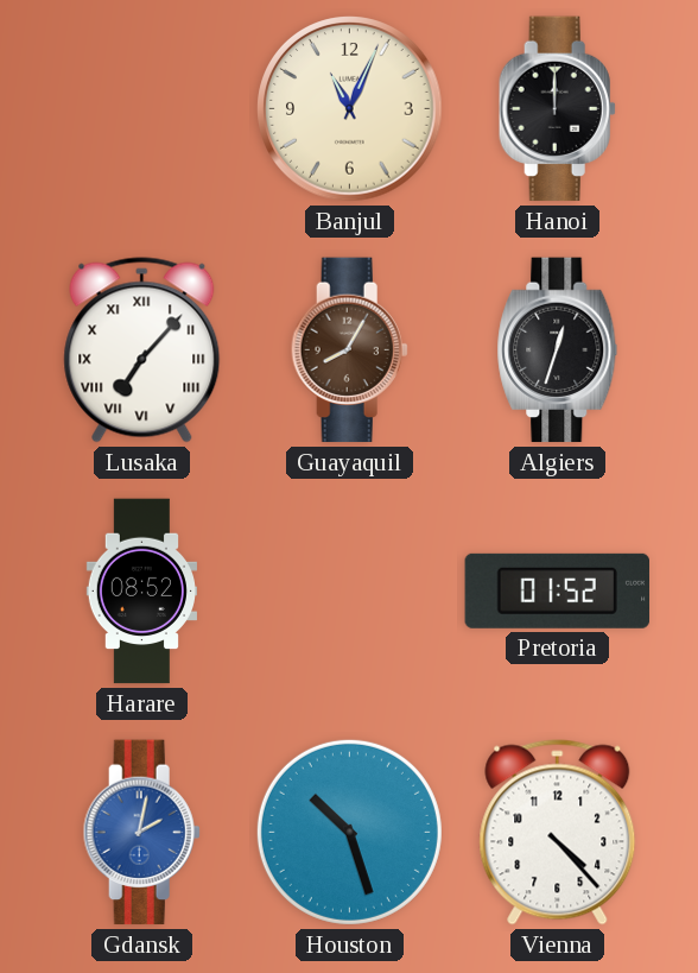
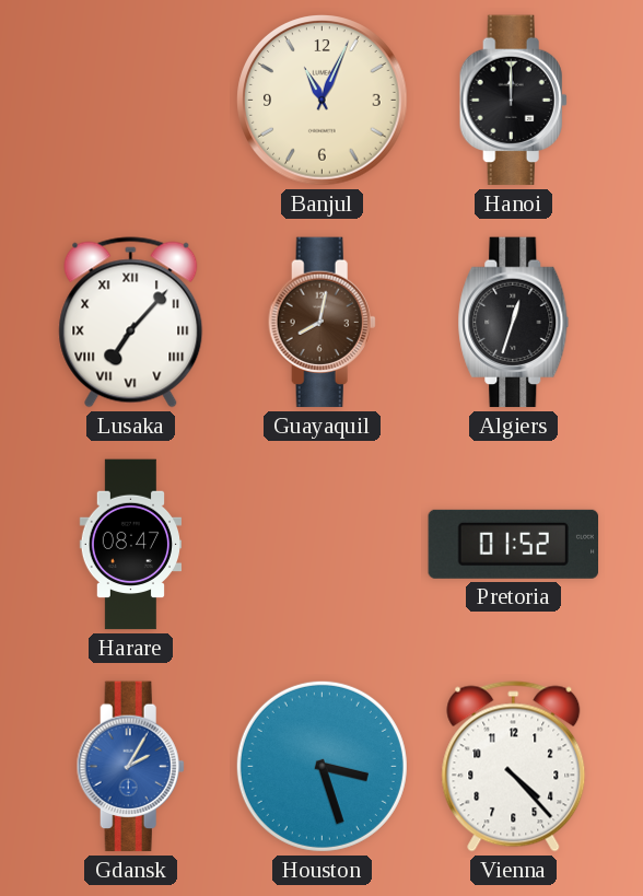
Guayaquil: 8:05 -> 8:02
Harare: 08:52 -> 08:47
Gdansk: 2:02 -> 2:05
Houston: 10:27 -> 3:27
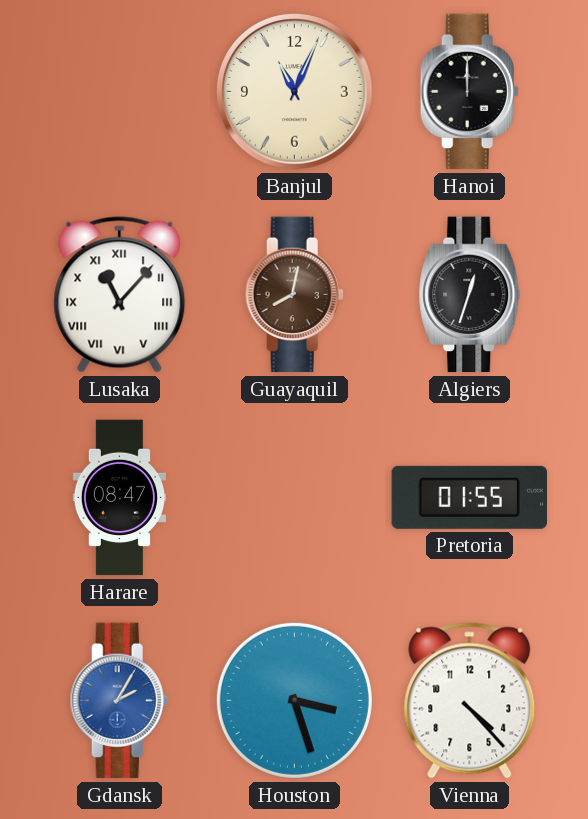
Lusaka: 7:07 -> 11:07
Pretoria: 01:52 -> 01:55
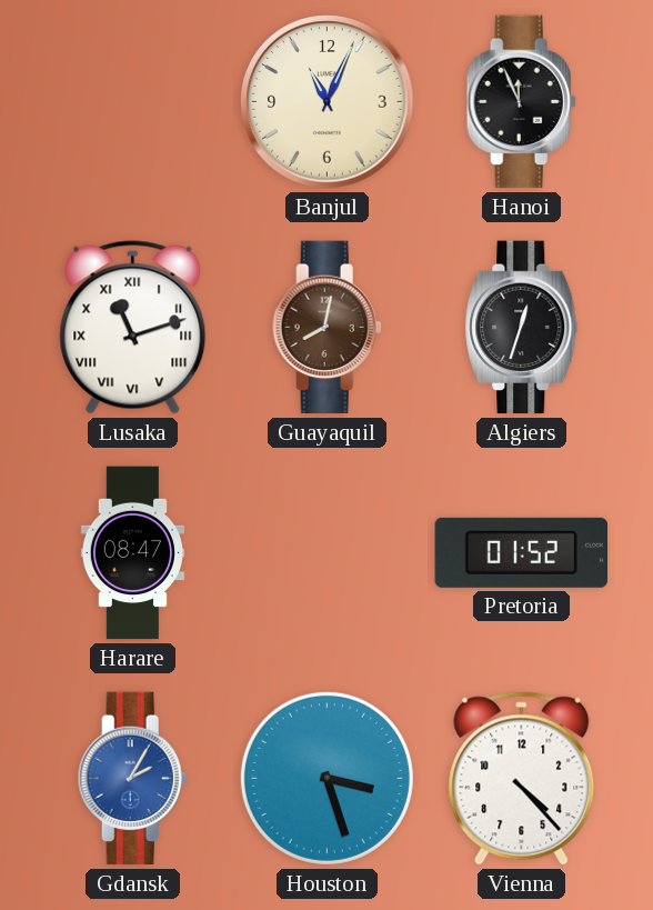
Hanoi: 12:00 -> 11:56
Lusaka: 11:07 -> 11:12
Pretoria: 01:55 -> 01:52
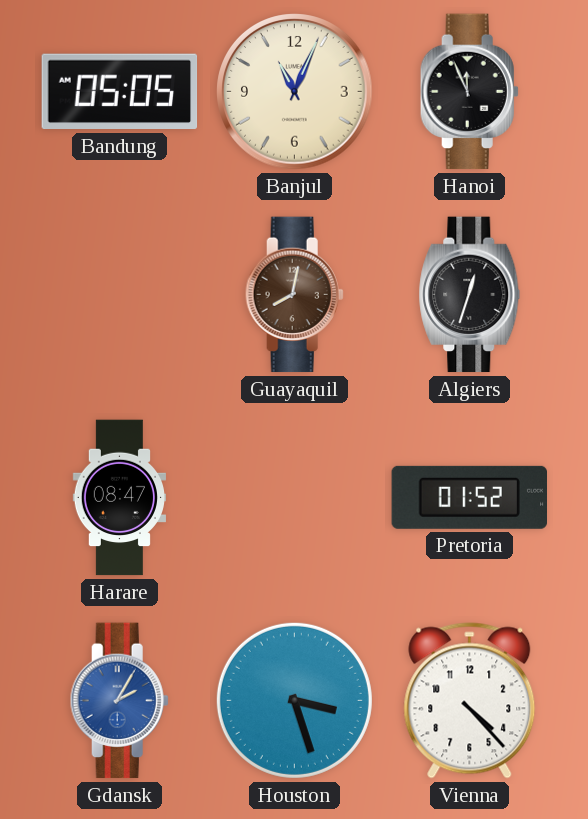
Bandung: none -> 05:05
Lusaka: 11:12 -> none
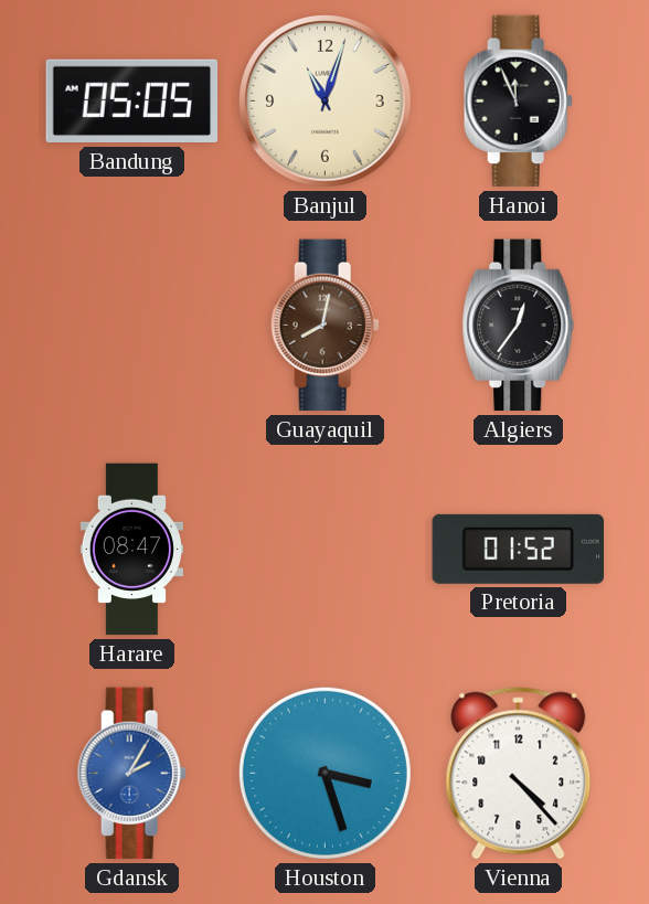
Banjul: 11:04 -> 11:03
Algiers: 12:33 -> 12:36
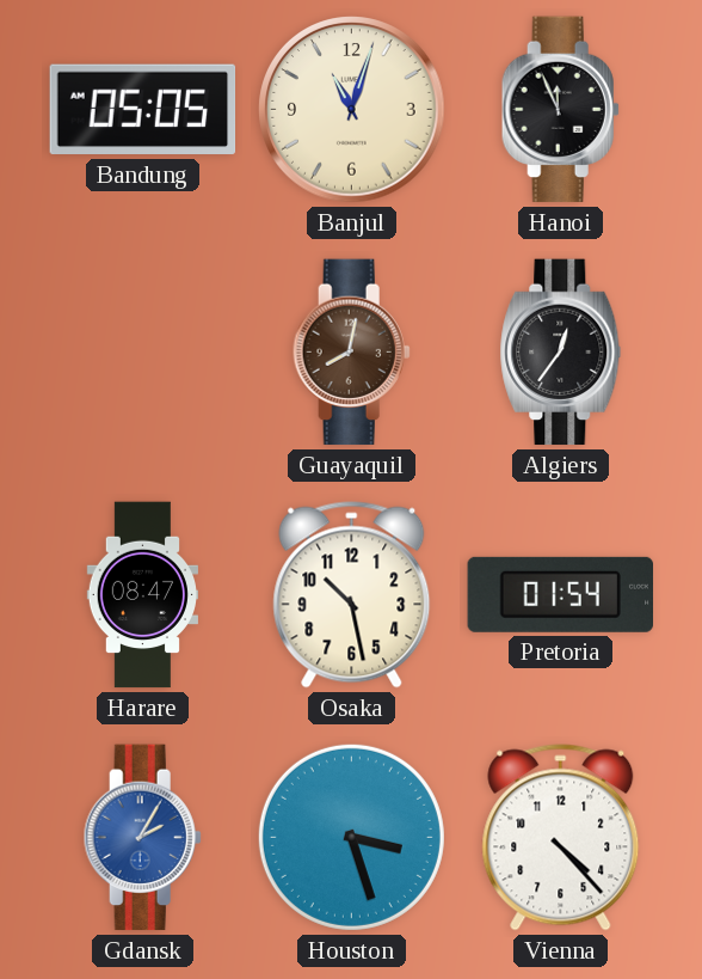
Osaka: none -> 10:28
Pretoria: 01:52 -> 01:54
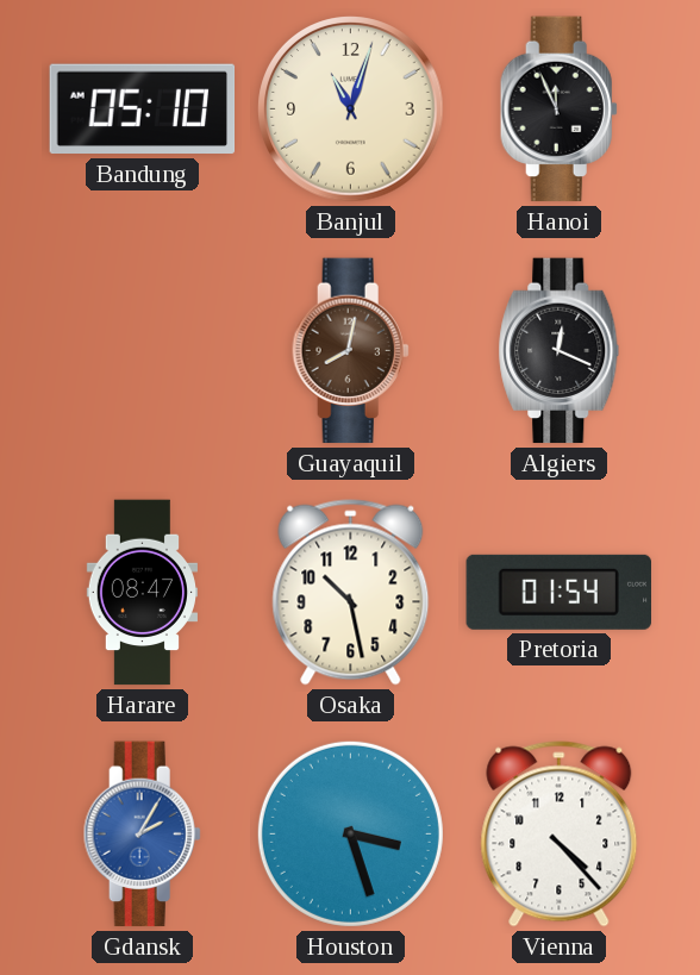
Bandung: 05:05 -> 05:10
Algiers: 12:36 -> 12:19
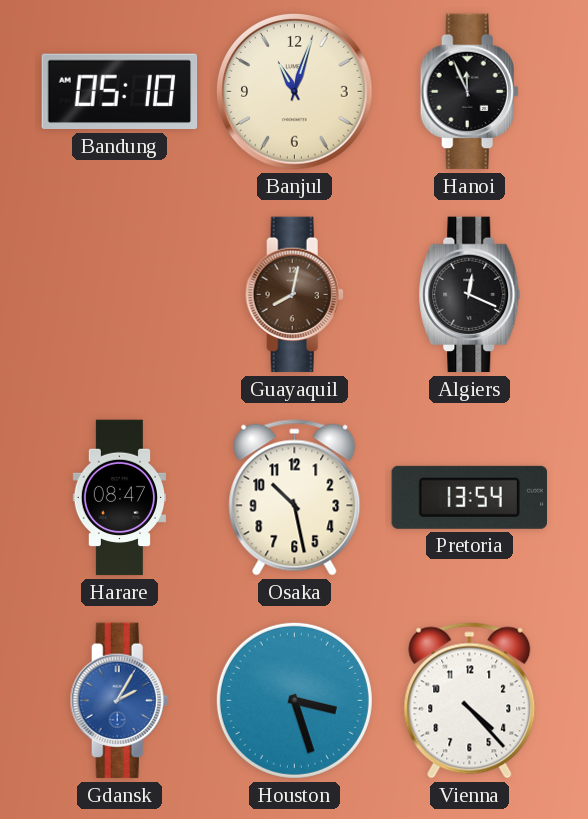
Pretoria: 01:54 -> 13:54
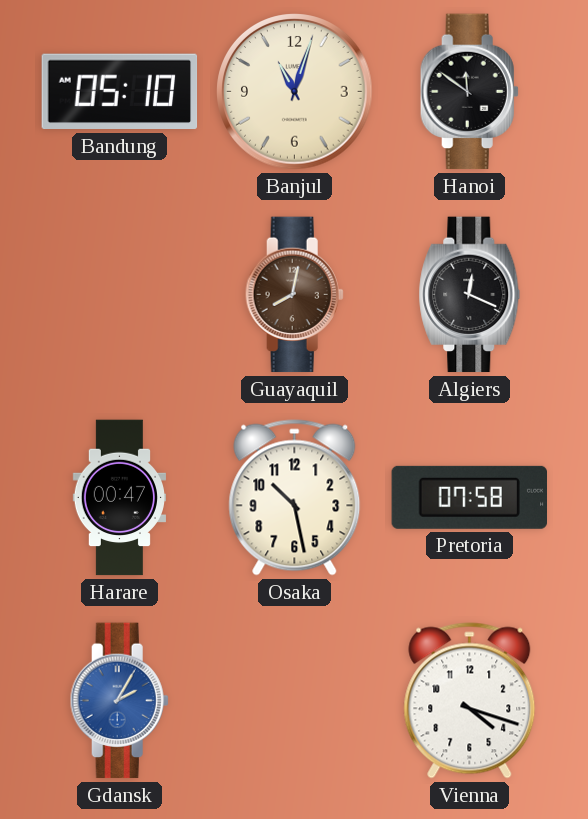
Hanoi: 11:56 -> 11:51
Harare: 08:47 -> 00:47
Pretoria: 13:54 -> 07:58
Houston: 3:27 -> none
Vienna: 4:23 -> 4:18
